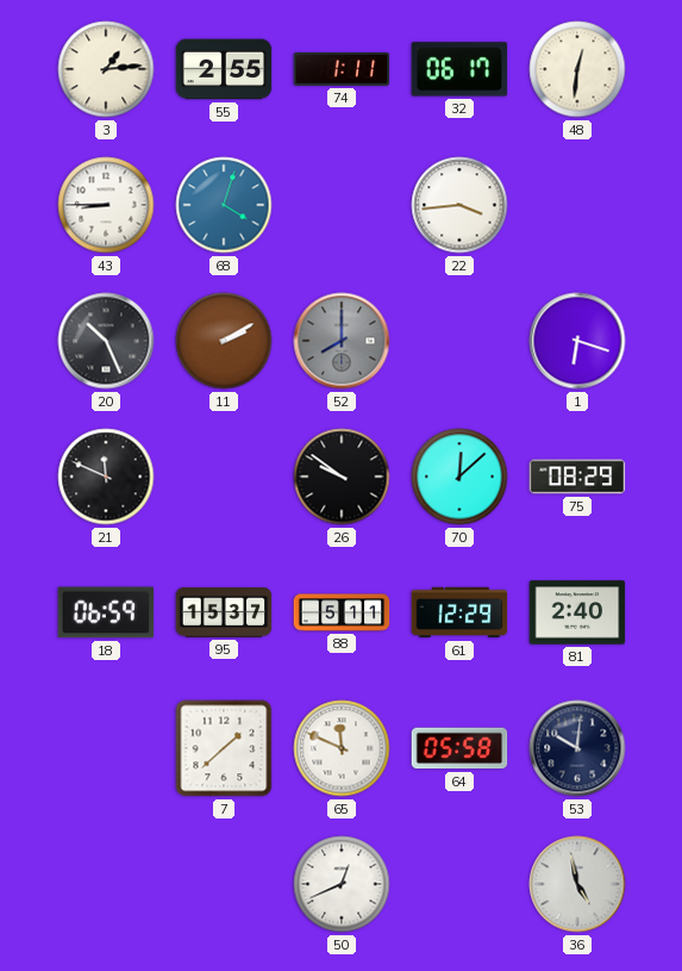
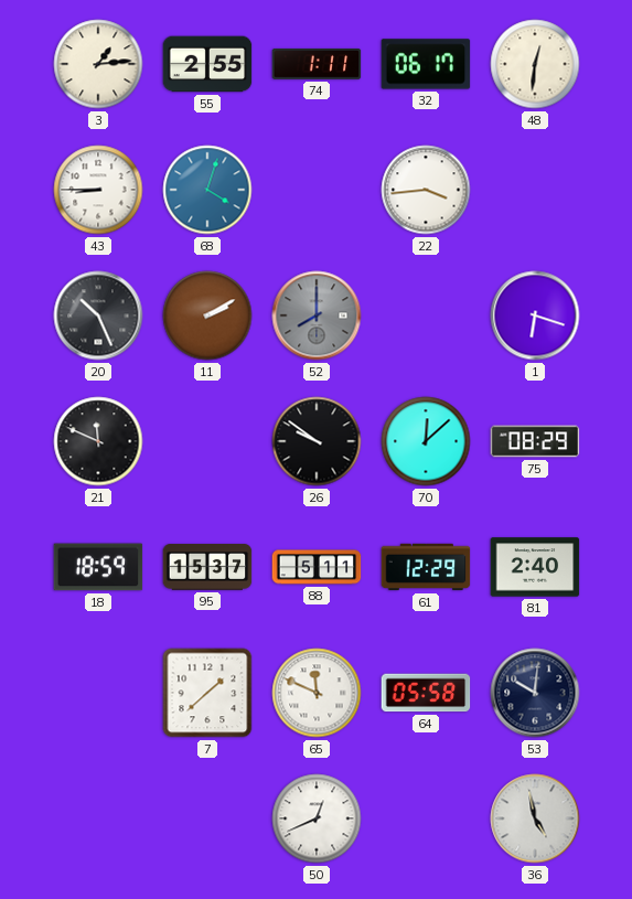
18: 06:59 -> 18:59
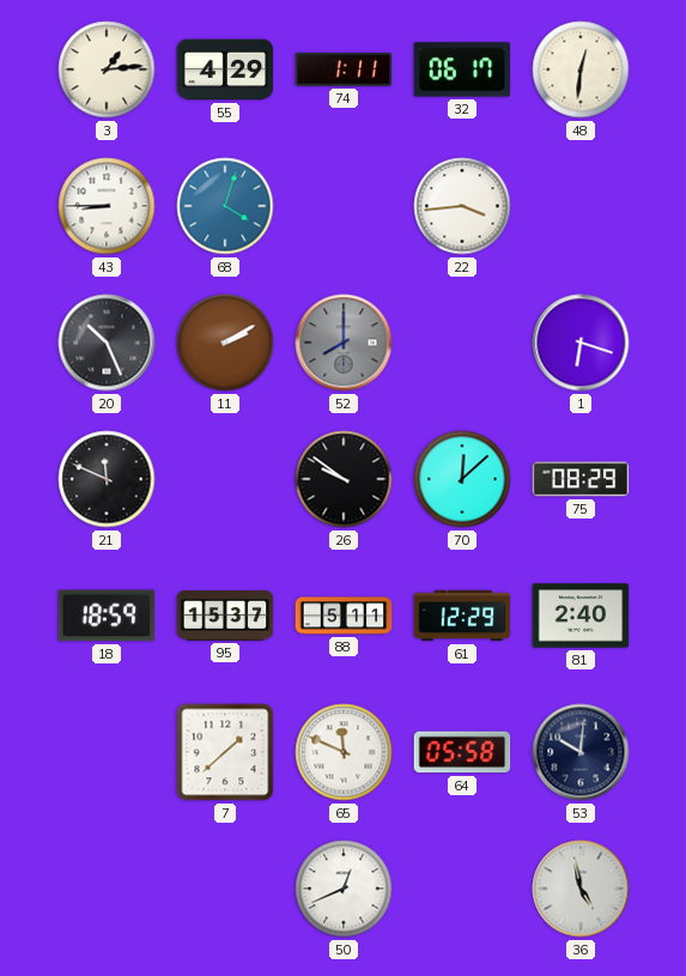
55: 2:55 -> 4:29
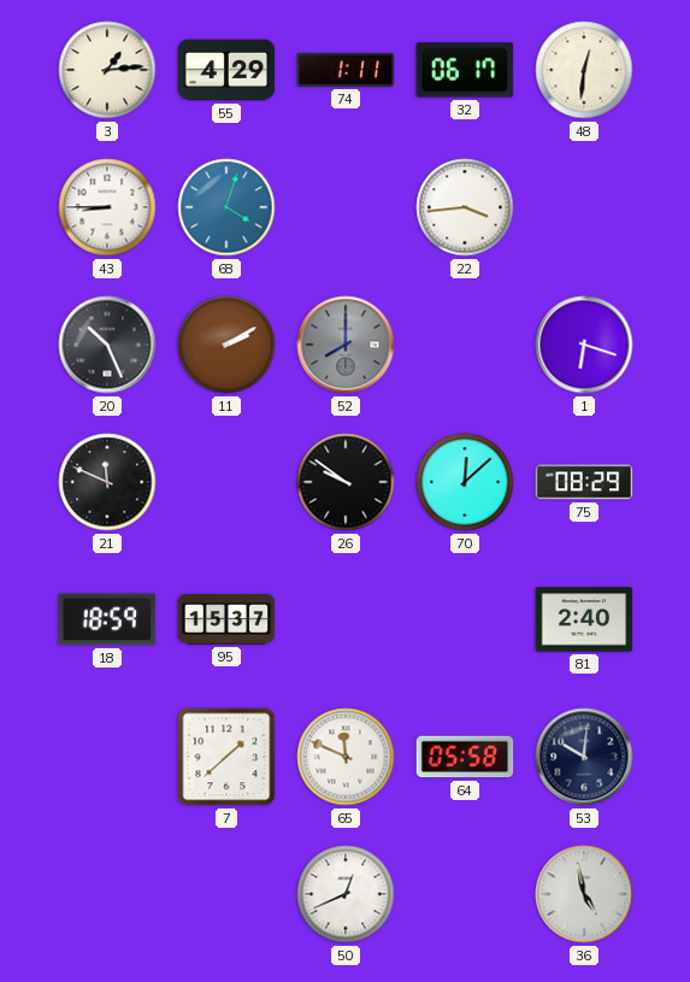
88: 5:11 -> none
61: 12:29 -> none
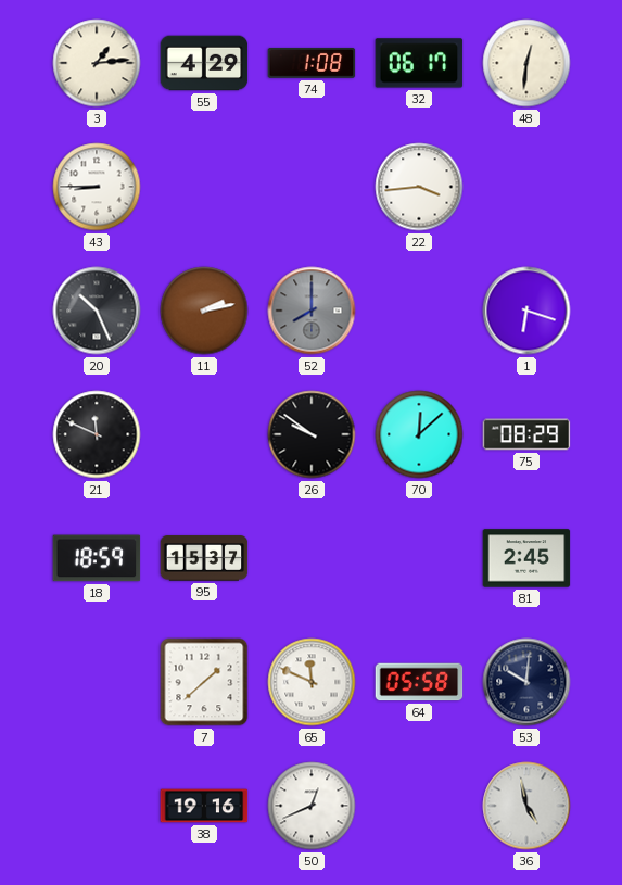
74: 1:11 -> 1:08
68: 4:03 -> none
11: 2:10 -> 2:13
81: 2:40 -> 2:45
38: none -> 19:16
